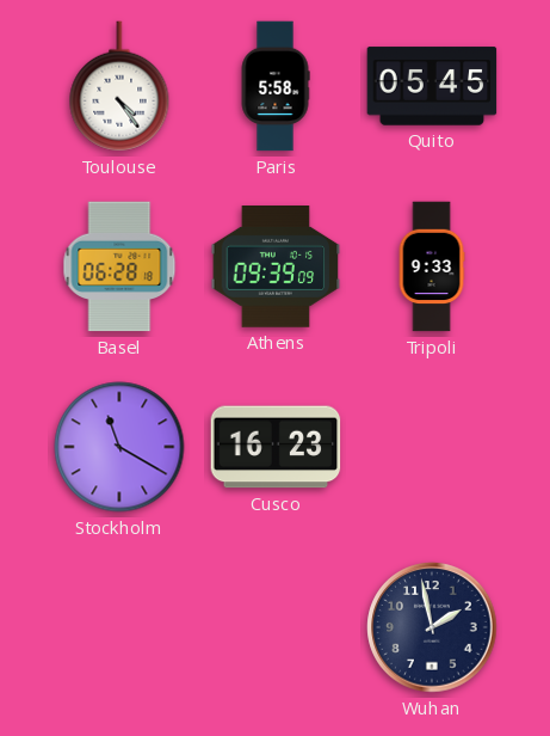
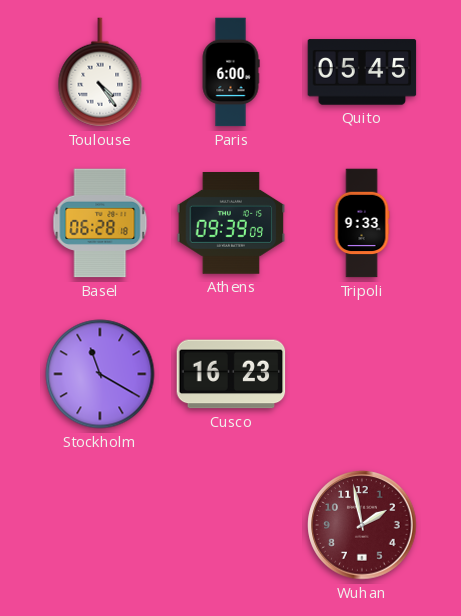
Paris: 5:58 -> 6:00
Wuhan dial: navy -> burgundy
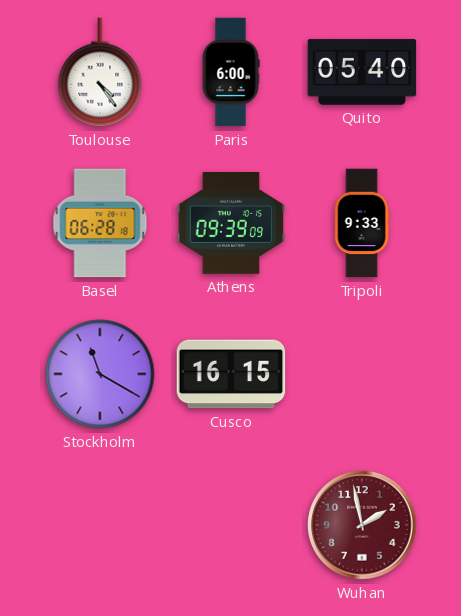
Quito: 05:45 -> 05:40
Cusco: 16:23 -> 16:15
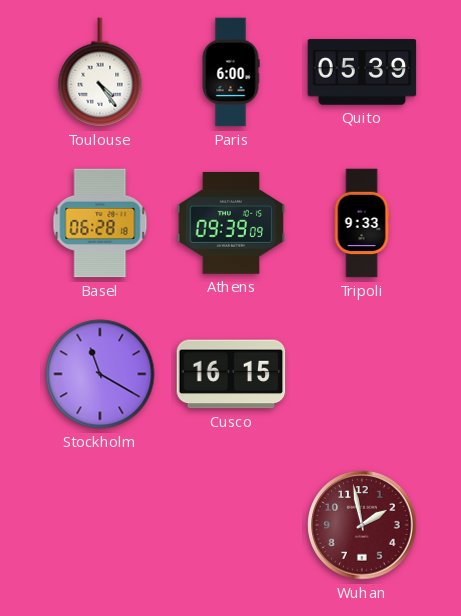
Quito: 05:40 -> 05:39
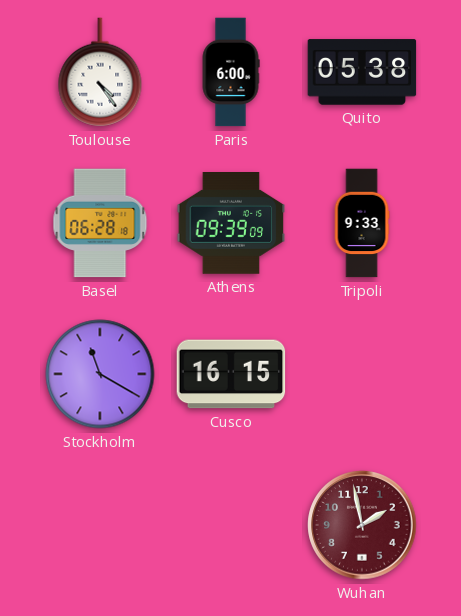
Quito: 05:39 -> 05:38
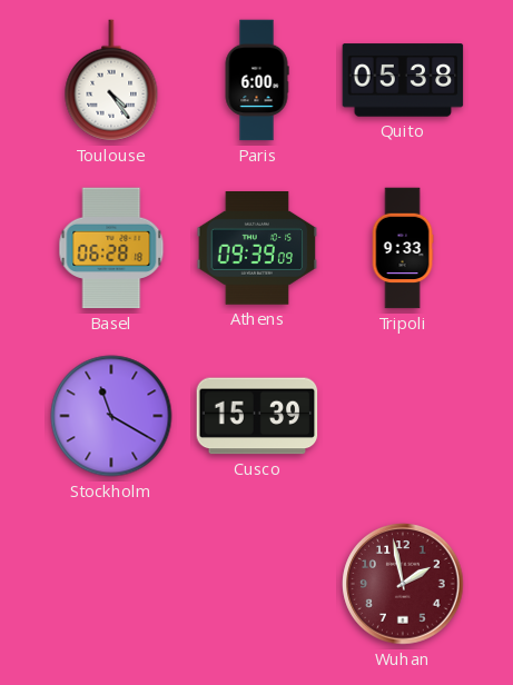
Cusco: 16:15 -> 15:39
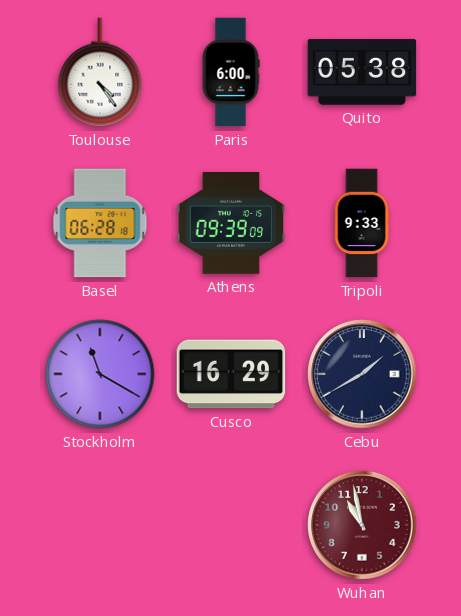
Cusco: 15:39 -> 16:29
Cebu: none -> 1:40
Wuhan: 1:58 -> 10:58
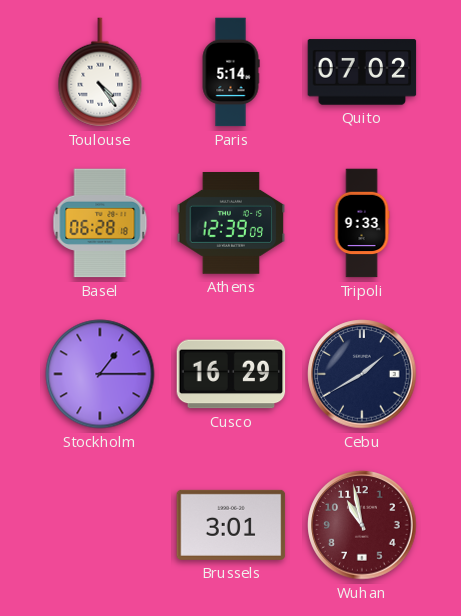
Paris: 6:00 -> 5:14
Quito: 05:38 -> 07:02
Athens: 09:39 -> 12:39
Stockholm: 11:20 -> 1:15
Brussels: none -> 3:01
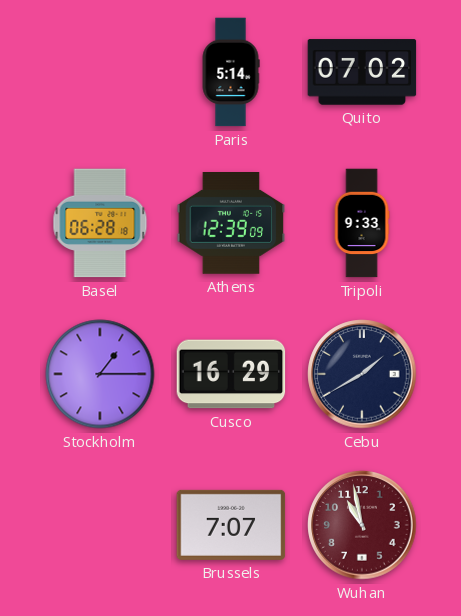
Toulouse: 4:24 -> none
Brussels: 3:01 -> 7:07
